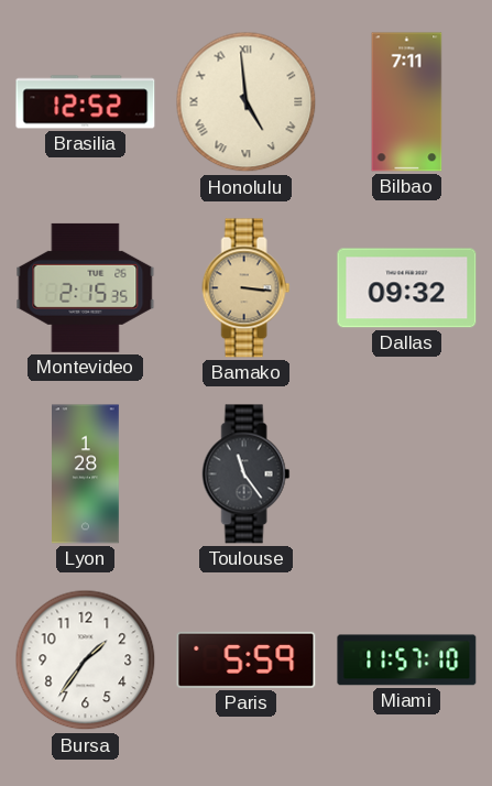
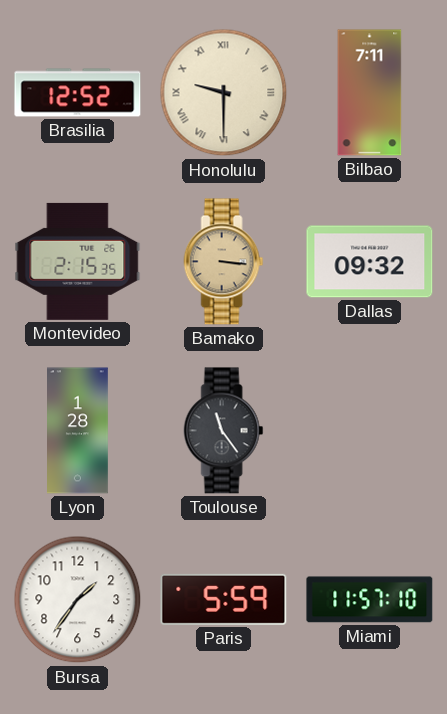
Honolulu: 4:59 -> 9:30
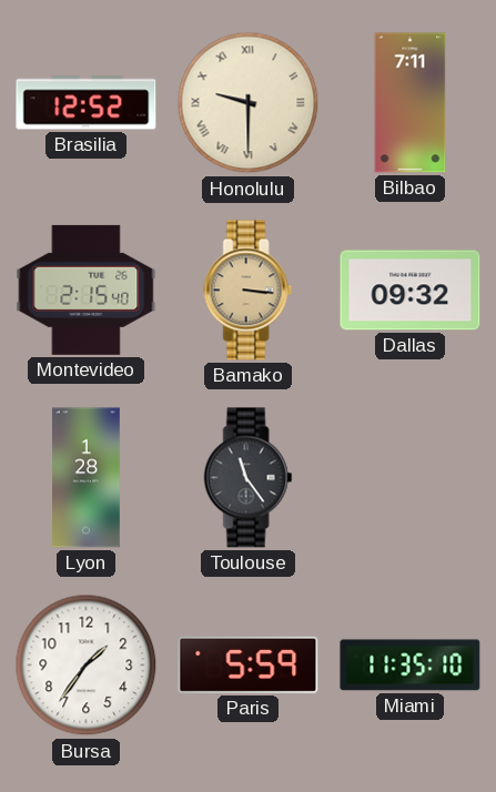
Montevideo: 2:15:35 -> 2:15:40
Miami: 11:57 -> 11:35
